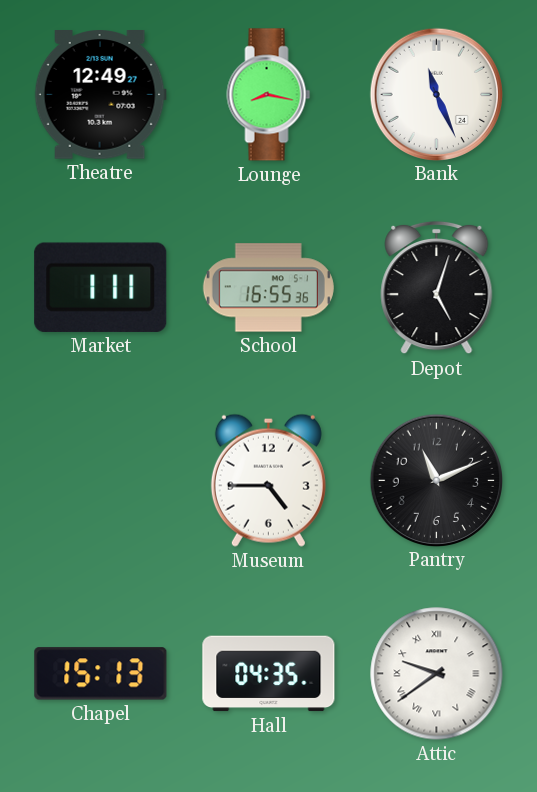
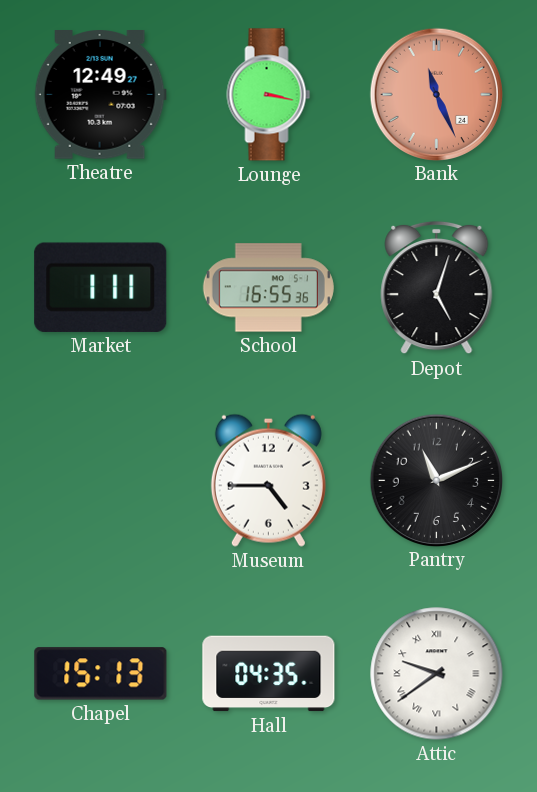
Lounge: 8:17 -> 3:17
Bank dial: white -> salmon
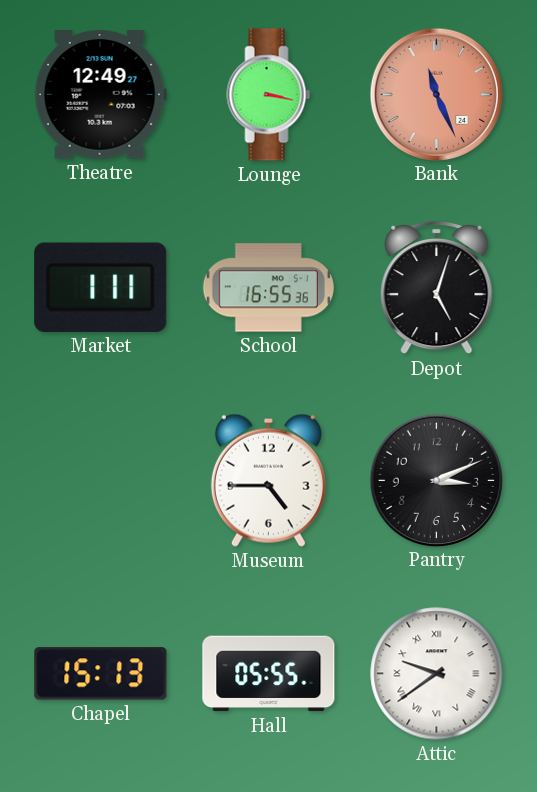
Pantry: 11:11 -> 3:11
Hall: 04:35 -> 05:55
